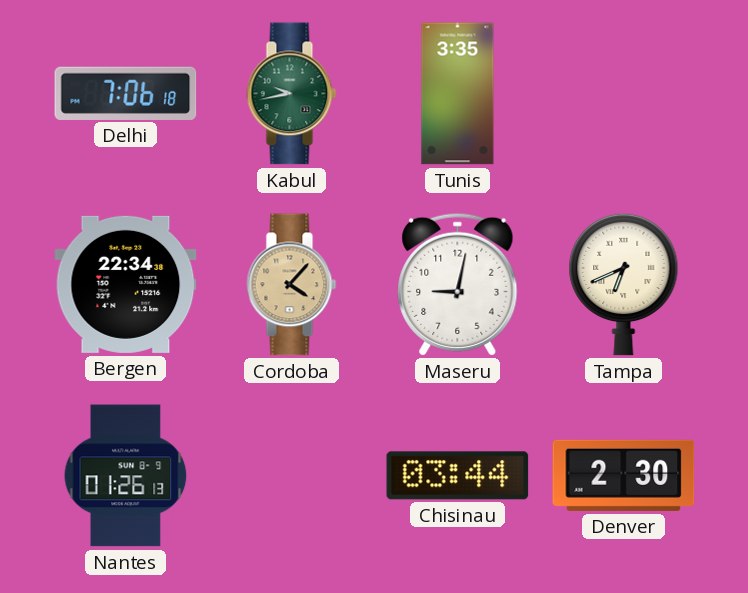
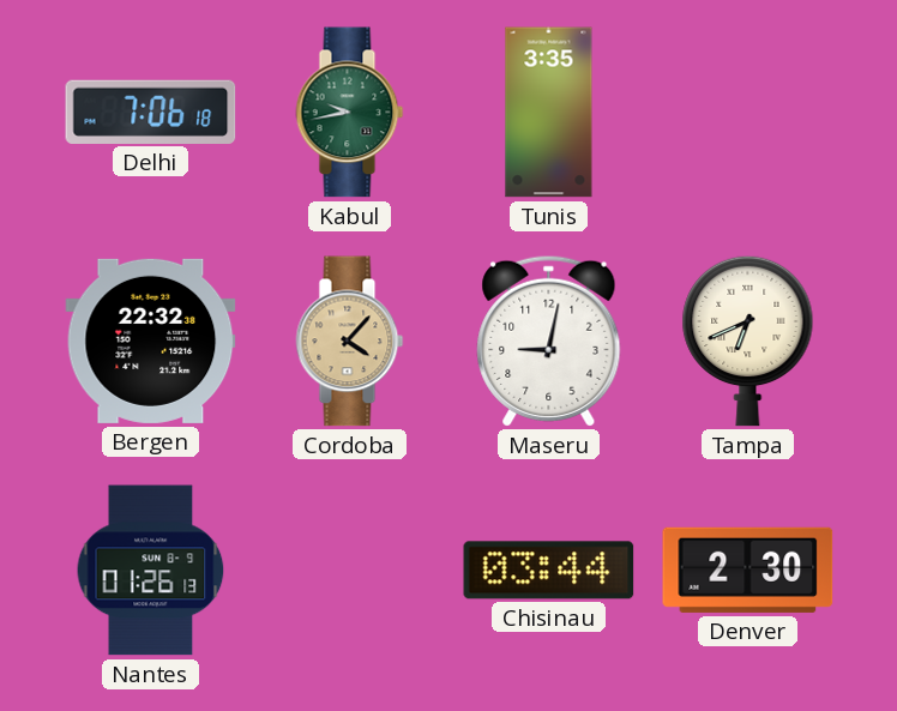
Bergen: 22:34 -> 22:32
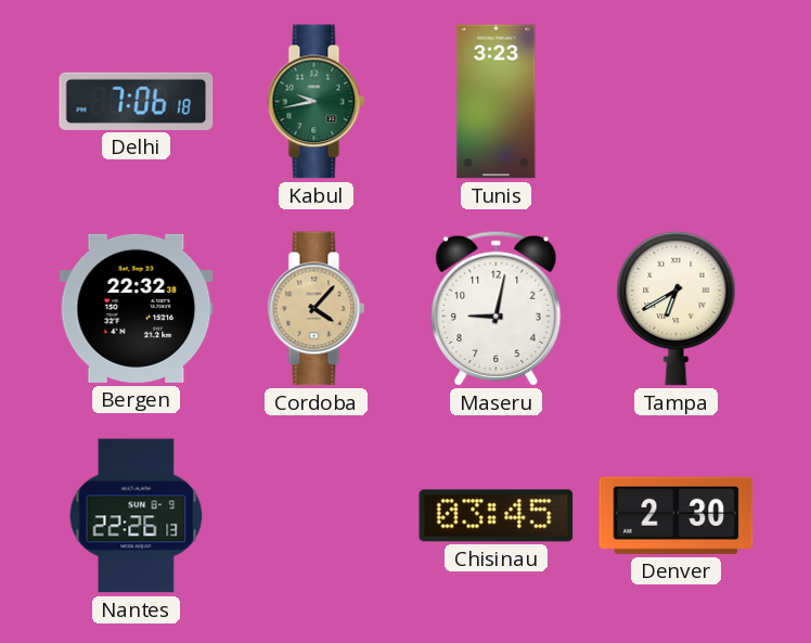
Tunis: 3:35 -> 3:23
Tampa: 6:41 -> 6:40
Nantes: 01:26 -> 22:26
Chisinau: 03:44 -> 03:45
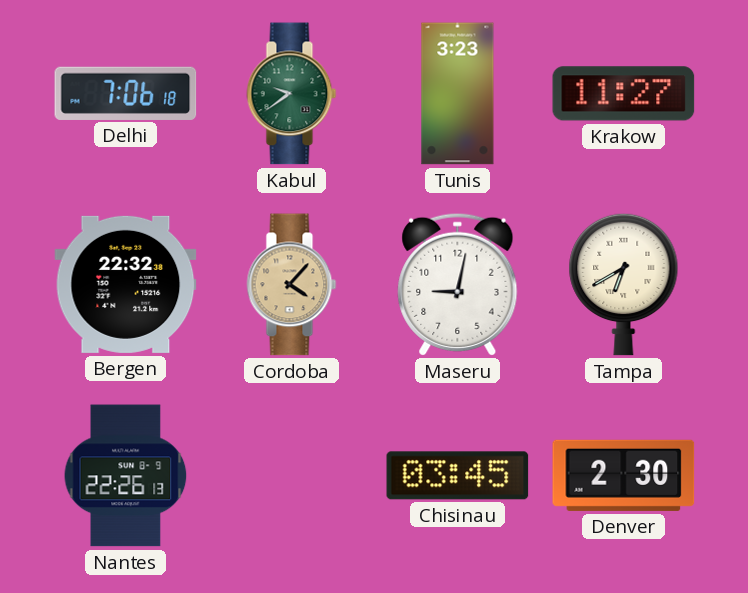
Kabul: 9:43 -> 9:39
Krakow: none -> 11:27
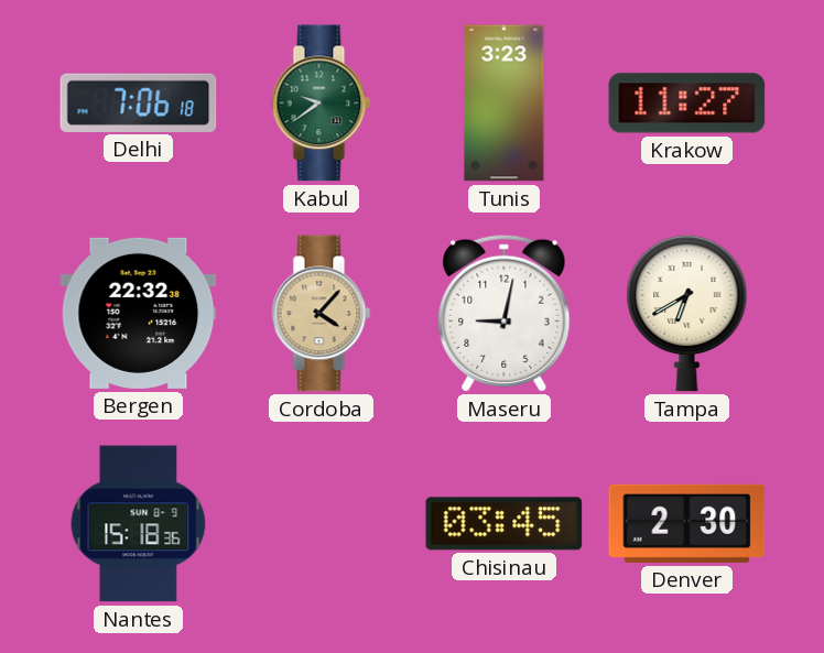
Nantes: 22:26 -> 15:18
